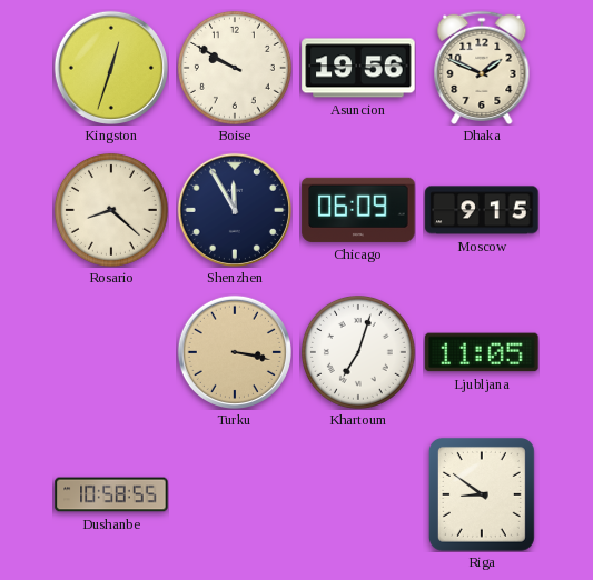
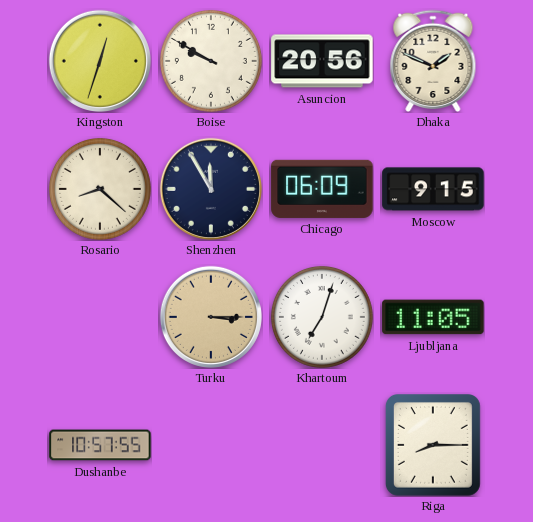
Asuncion: 19:56 -> 20:56
Turku: 3:17 -> 3:15
Dushanbe: 10:58 -> 10:57
Riga: 8:51 -> 8:15
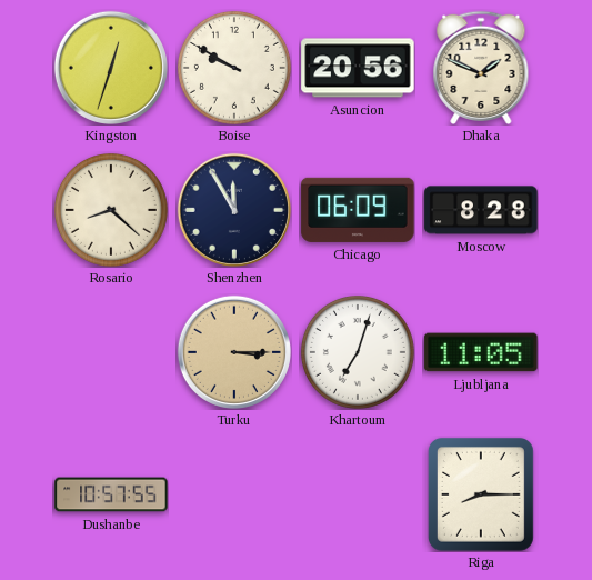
Moscow: 9:15 -> 8:28
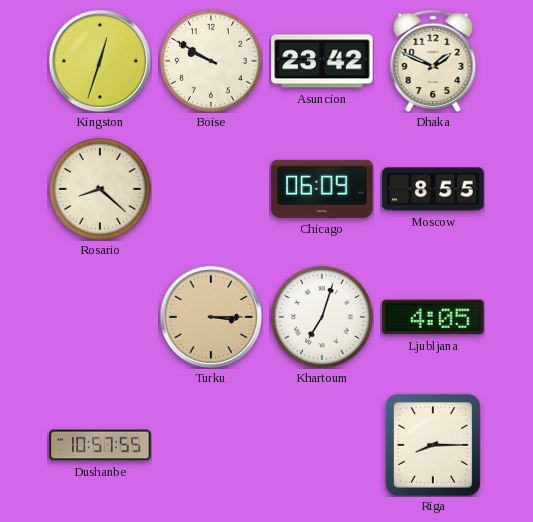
Asuncion: 20:56 -> 23:42
Shenzhen: 11:55 -> none
Moscow: 8:28 -> 8:55
Ljubljana: 11:05 -> 4:05
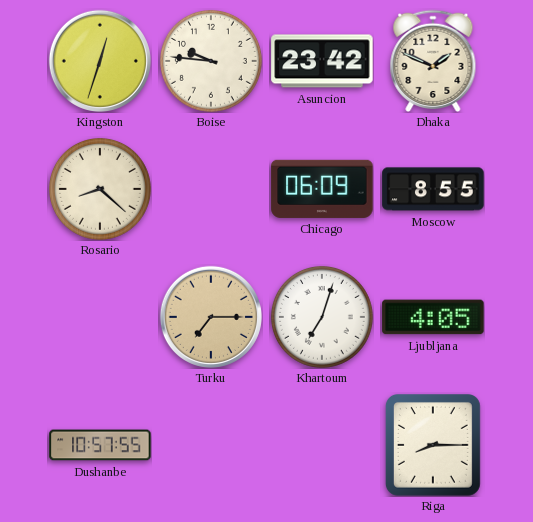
Boise: 9:50 -> 9:46
Turku: 3:15 -> 7:15
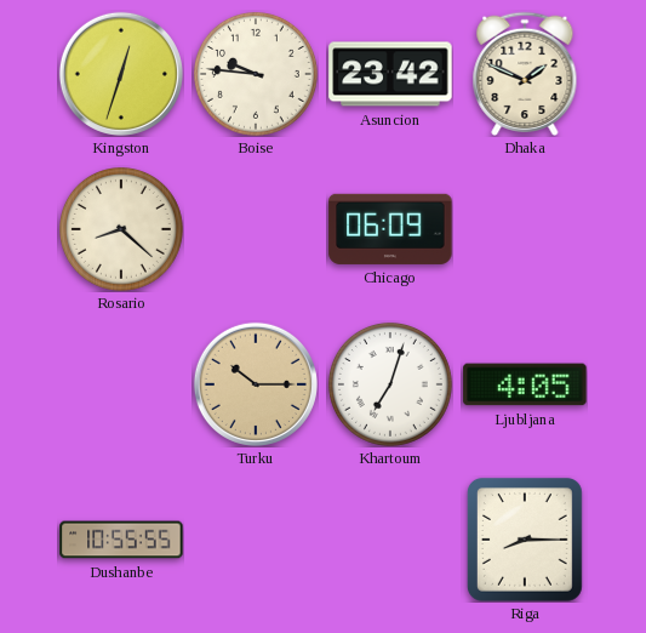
Moscow: 8:55 -> none
Turku: 7:15 -> 10:15
Dushanbe: 10:57 -> 10:55
